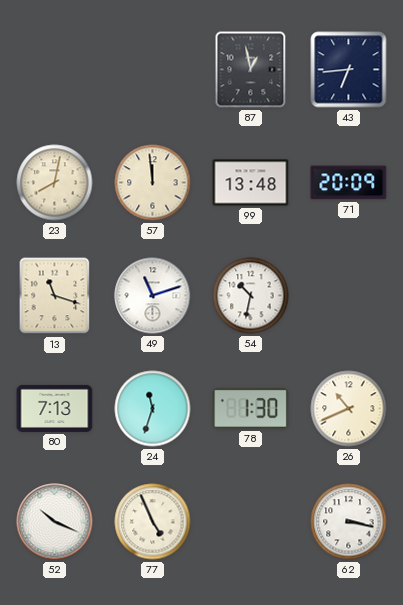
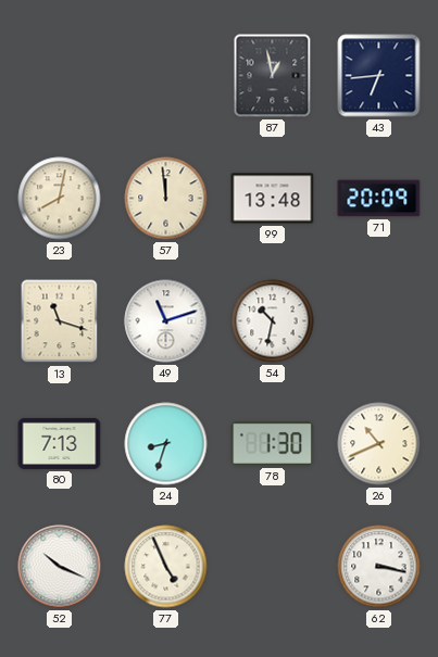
24: 11:33 -> 8:33
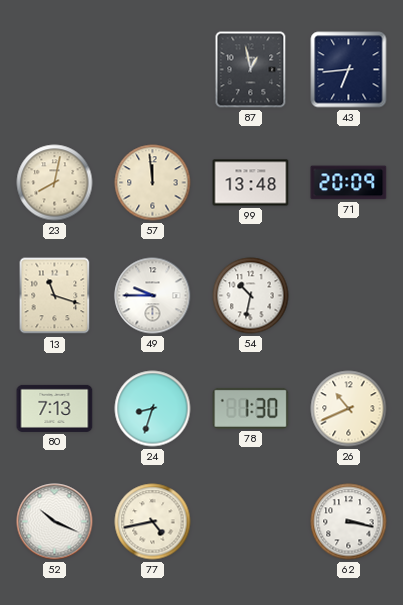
49: 11:12 -> 9:45
77: 4:56 -> 4:43
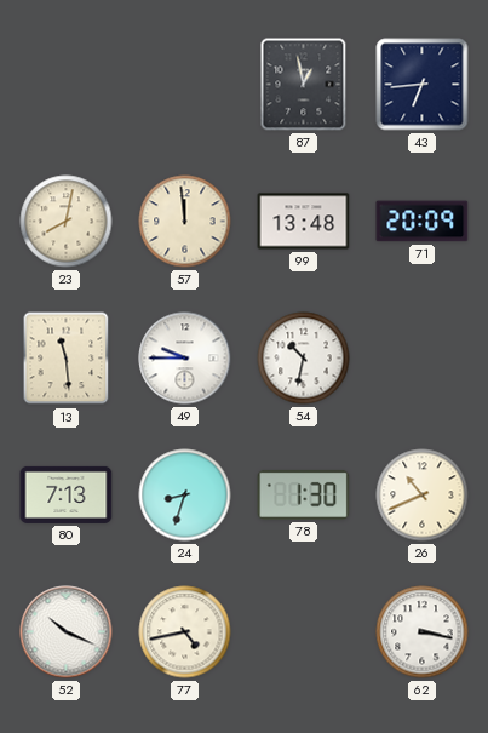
13: 11:18 -> 11:29
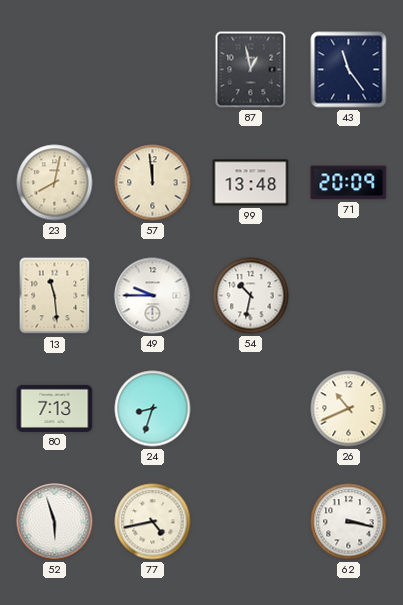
43: 6:44 -> 11:24
78: 1:30 -> none
52: 10:19 -> 5:57
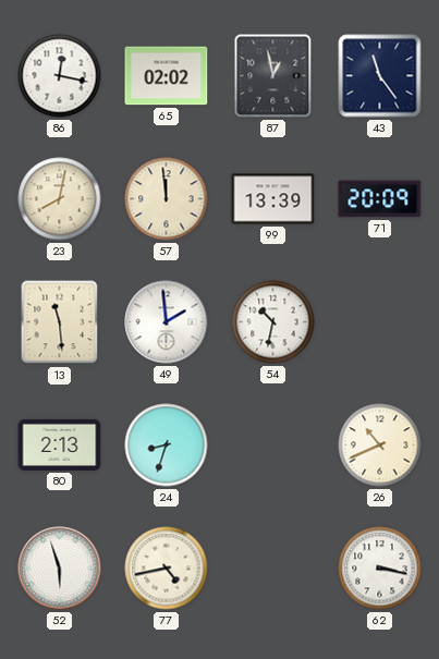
86: none -> 12:17
65: none -> 02:02
99: 13:48 -> 13:39
49: 9:45 -> 1:59
80: 7:13 -> 2:13
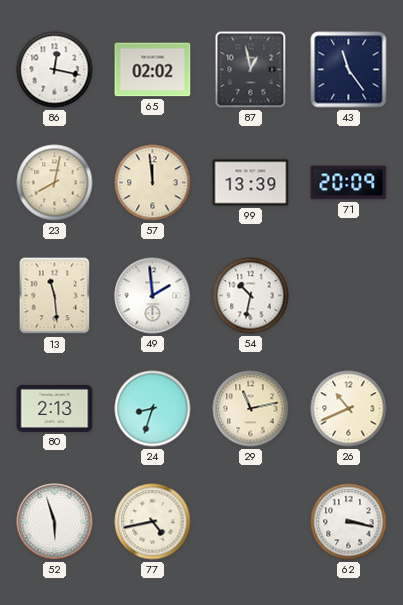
29: none -> 11:13
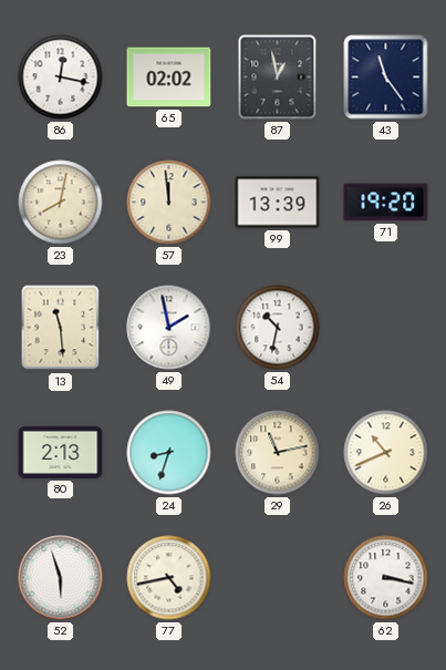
71: 20:09 -> 19:20
49: 1:59 -> 1:58
